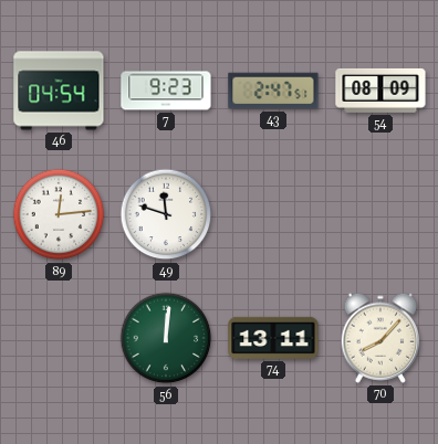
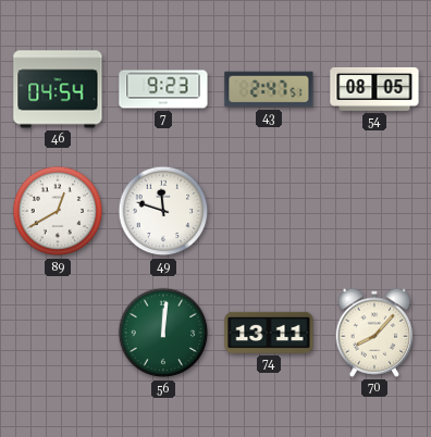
54: 08:09 -> 08:05
89: 12:14 -> 12:40
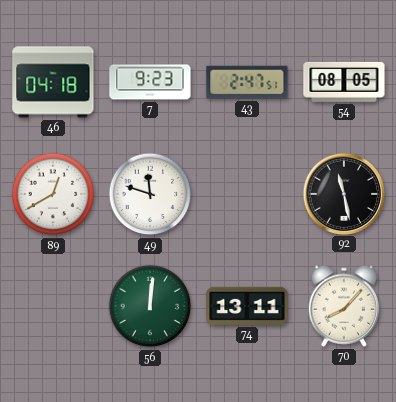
46: 04:54 -> 04:18
92: none -> 11:28
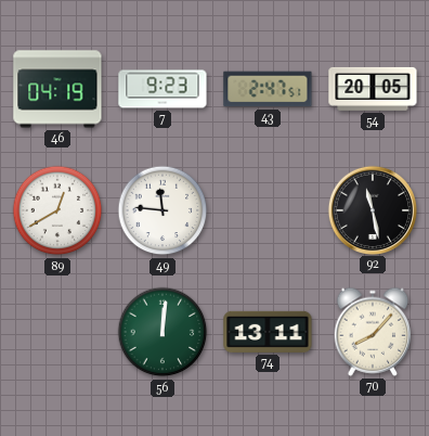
46: 04:18 -> 04:19
54: 08:05 -> 20:05
49: 11:48 -> 11:46
